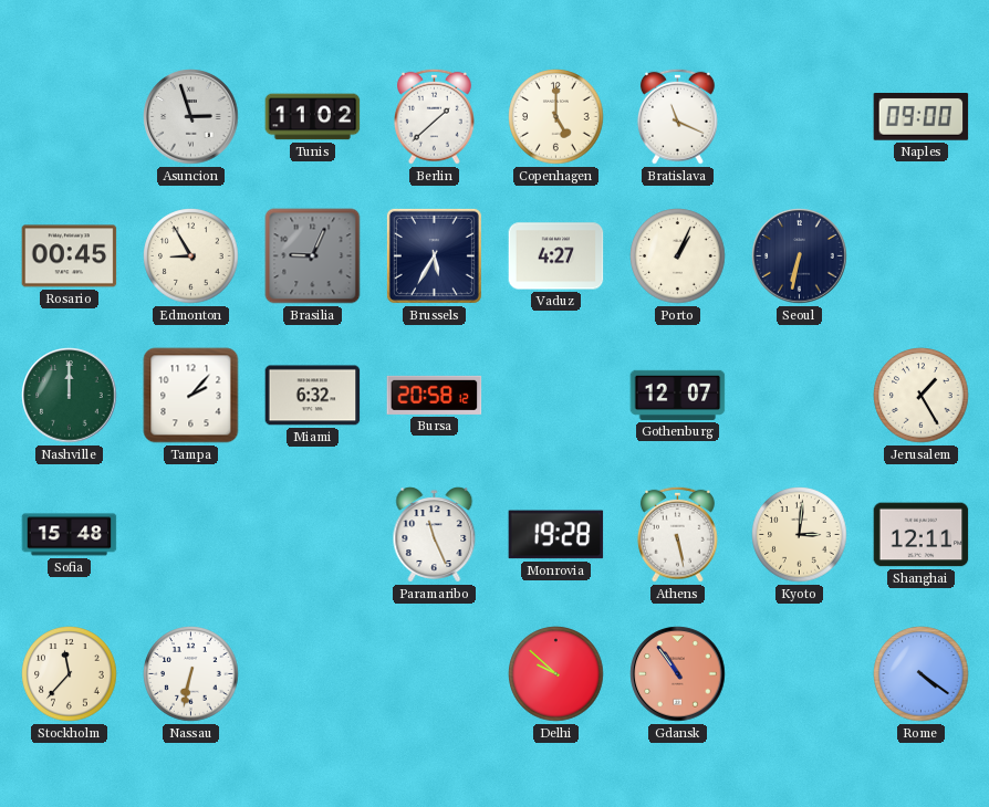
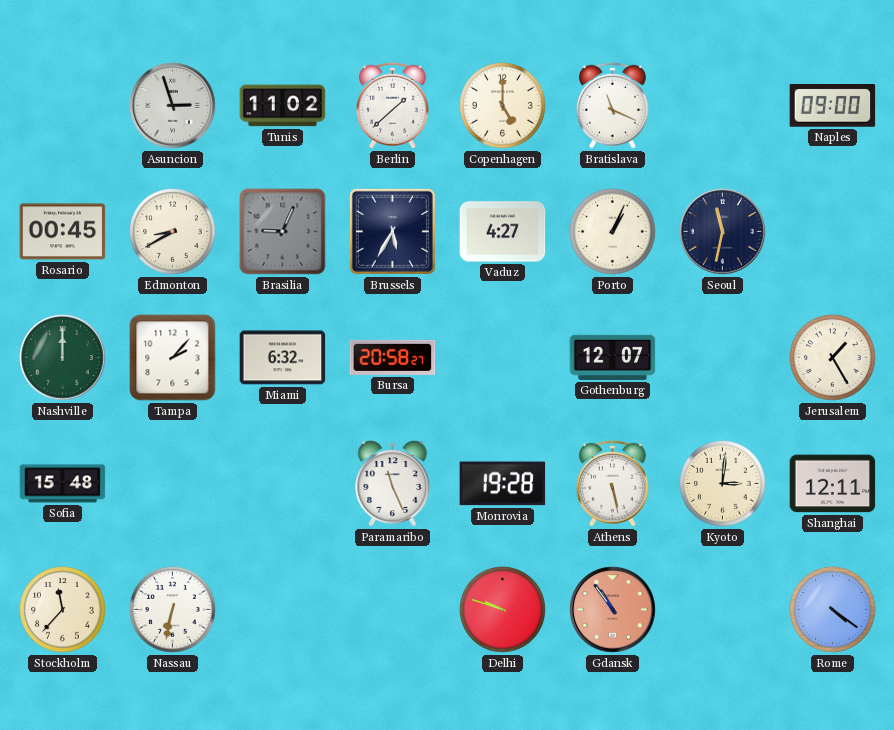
Edmonton: 8:55 -> 8:40
Seoul: 6:32 -> 11:32
Bursa: 20:58:12 -> 20:58:27
Delhi: 9:52 -> 9:48
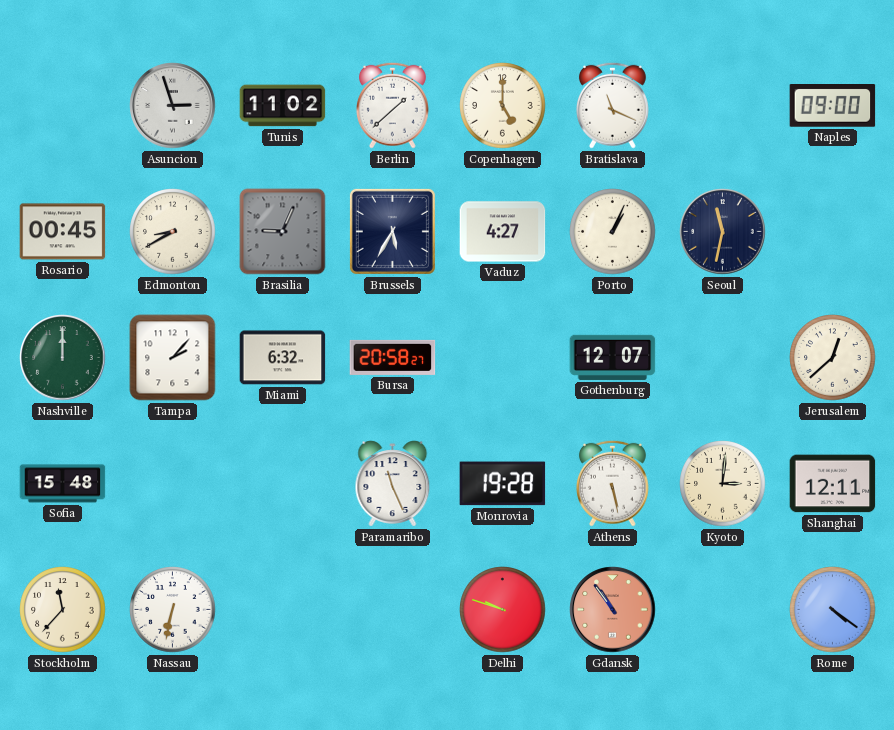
Jerusalem: 1:25 -> 12:38
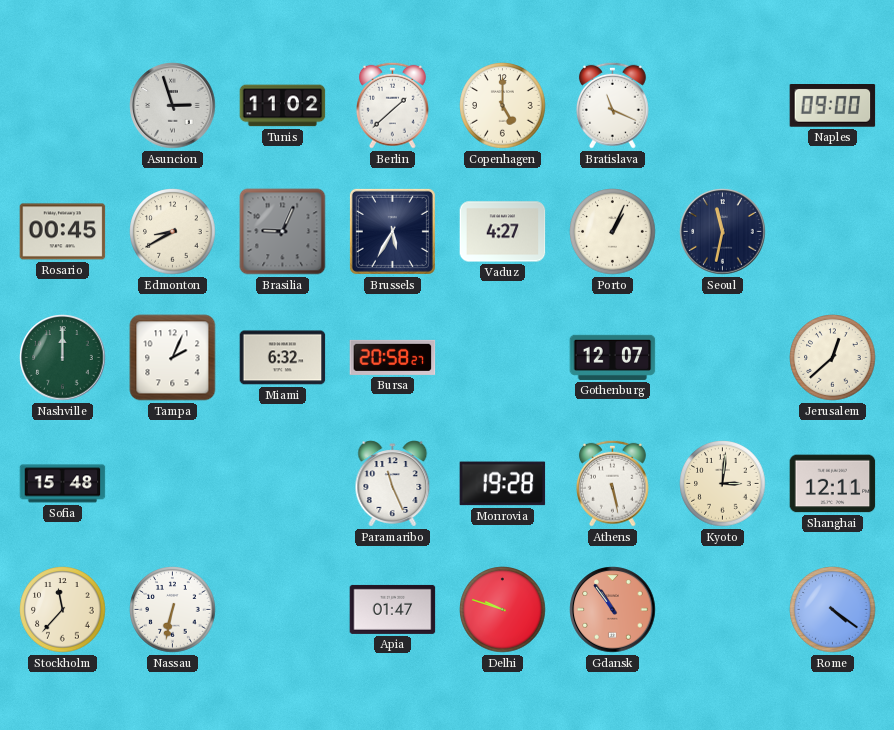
Tampa: 2:07 -> 2:04
Apia: none -> 01:47
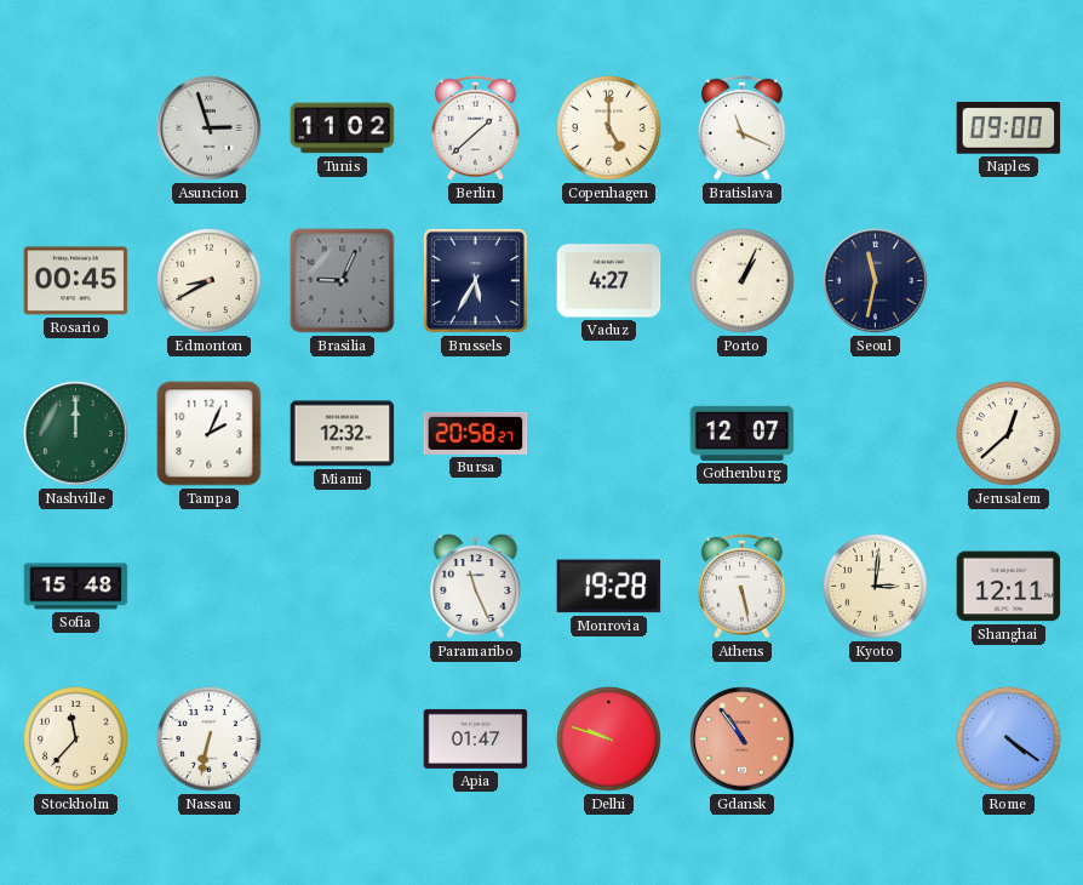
Miami: 6:32 -> 12:32
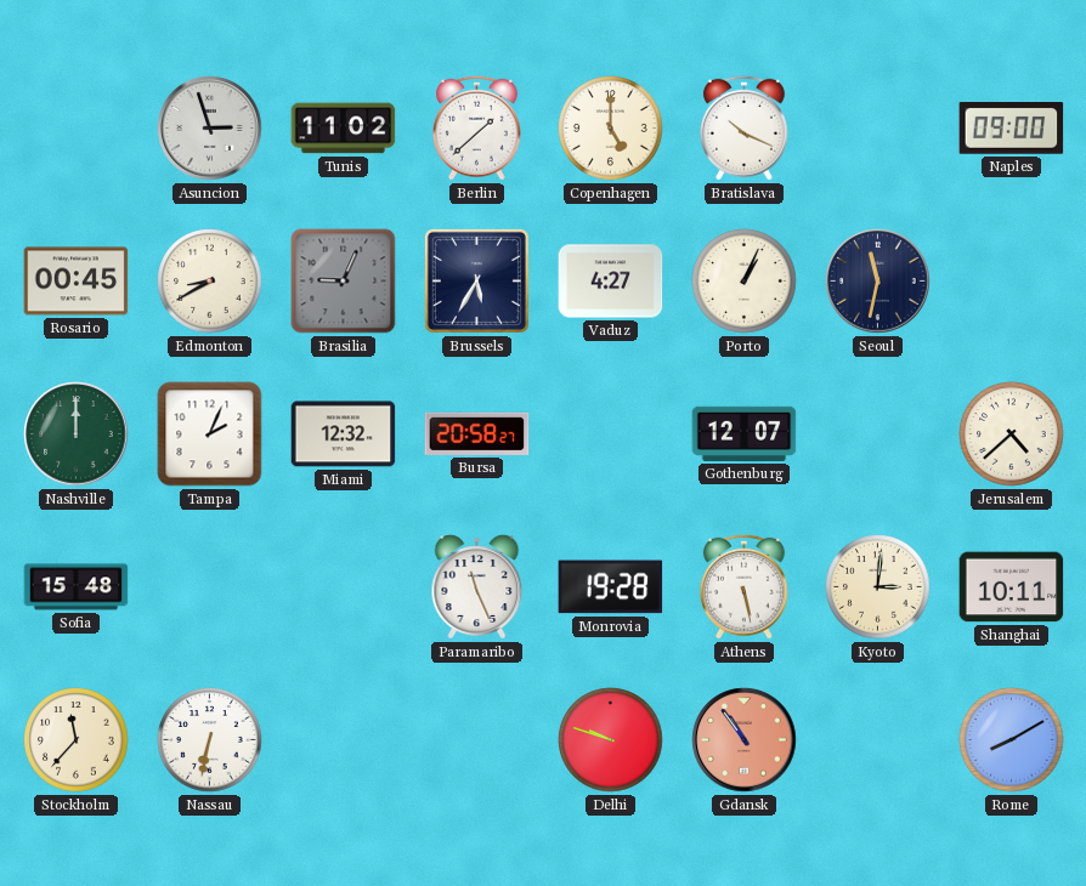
Bratislava: 11:19 -> 10:19
Jerusalem: 12:38 -> 4:38
Shanghai: 12:11 -> 10:11
Apia: 01:47 -> none
Rome: 4:21 -> 8:10
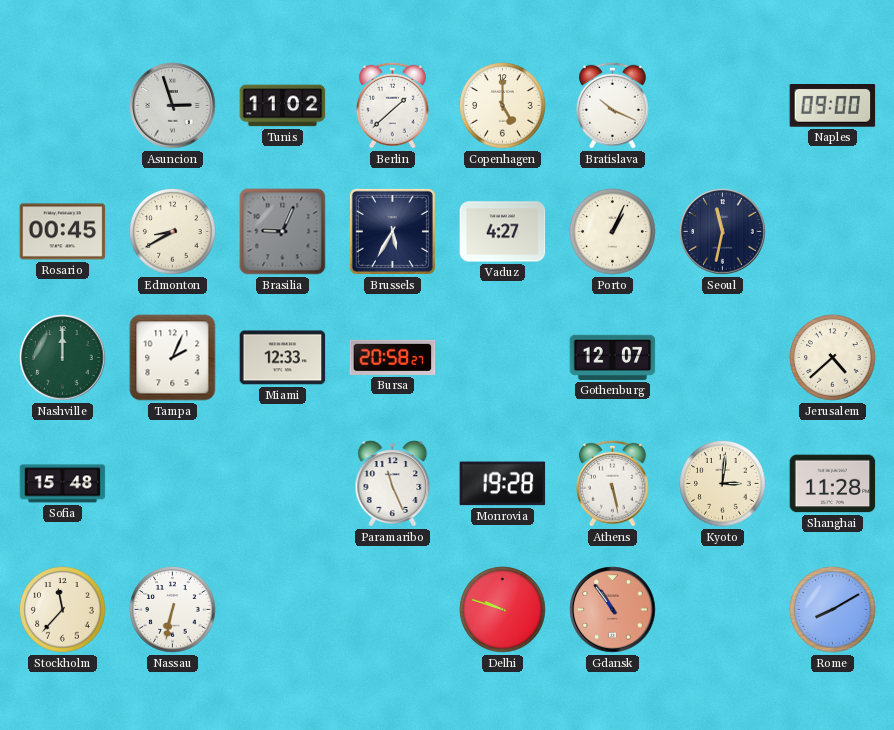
Miami: 12:32 -> 12:33
Shanghai: 10:11 -> 11:28
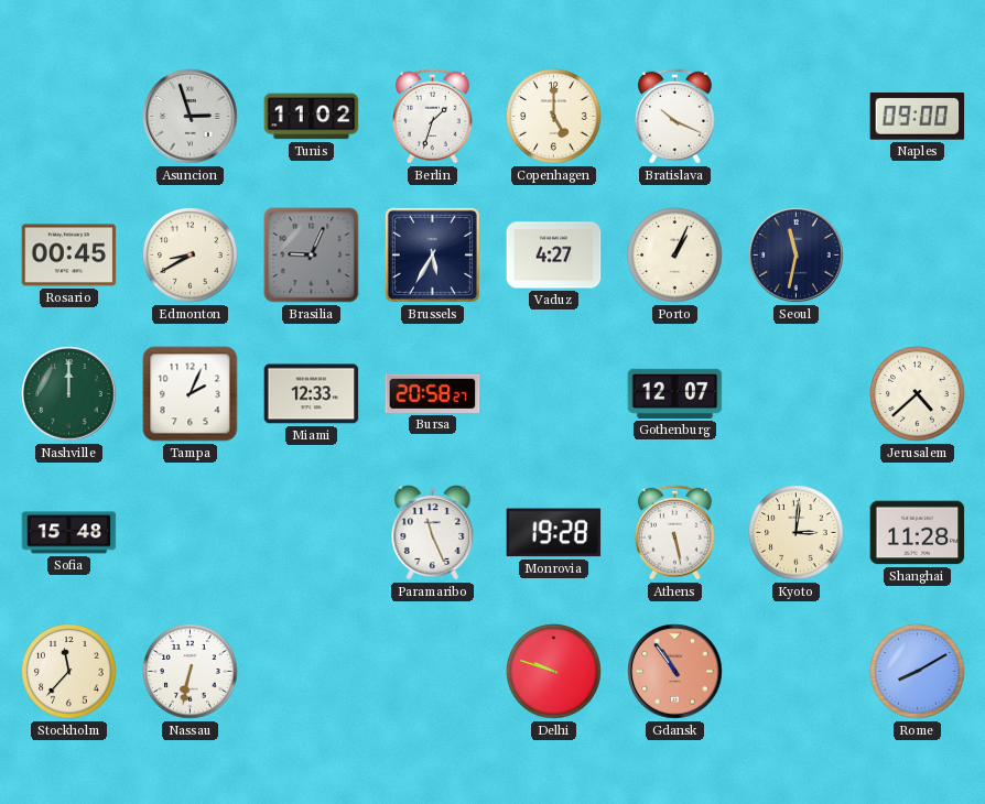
Berlin: 1:38 -> 1:33
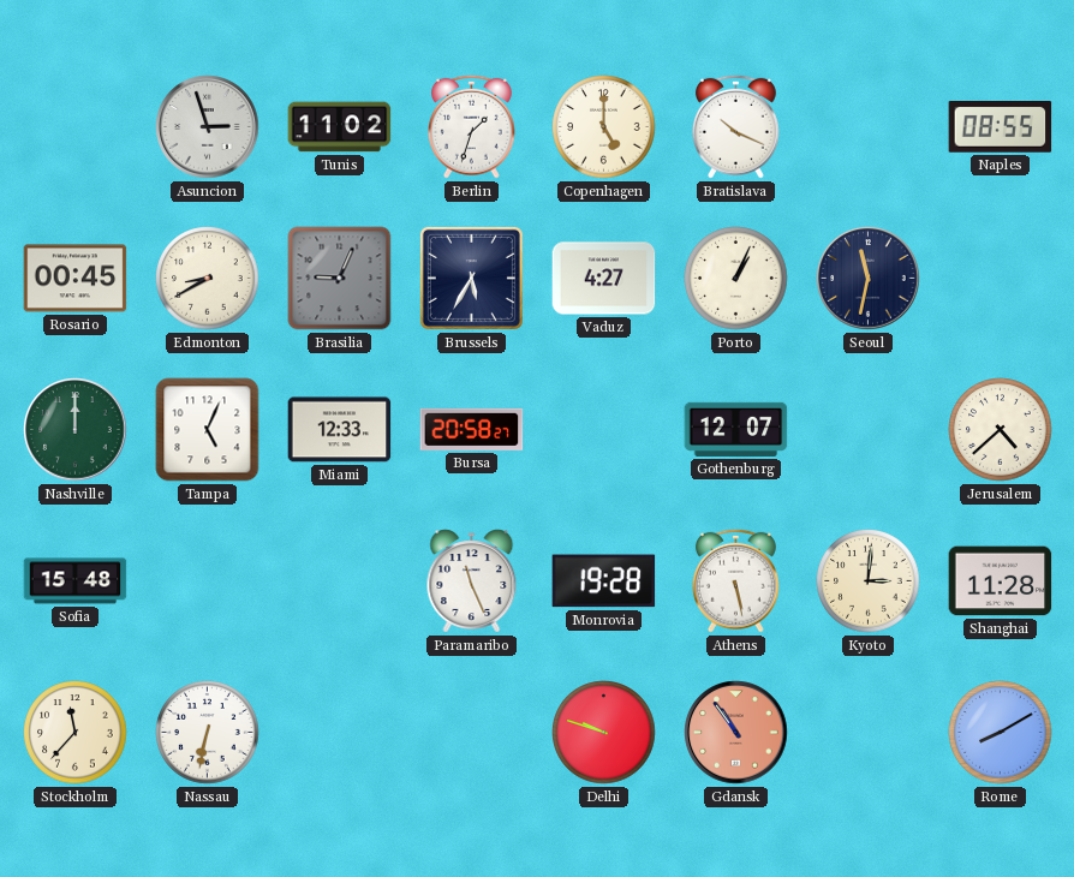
Naples: 09:00 -> 08:55
Tampa: 2:04 -> 5:04
